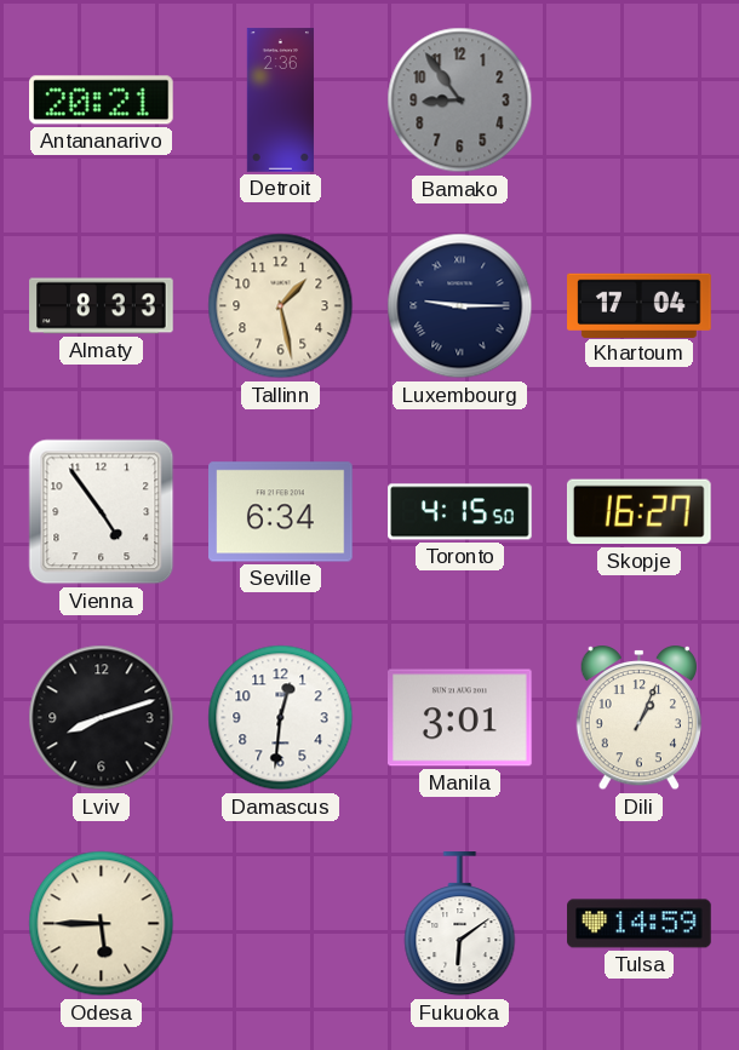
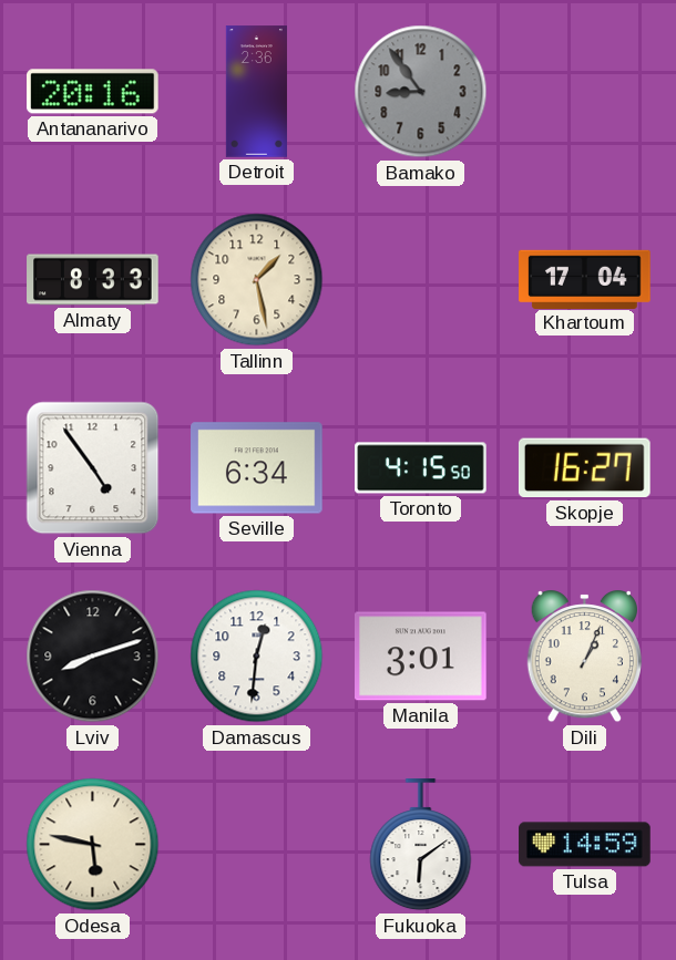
Antananarivo: 20:21 -> 20:16
Luxembourg: 9:15 -> none
Odesa: 5:45 -> 5:47
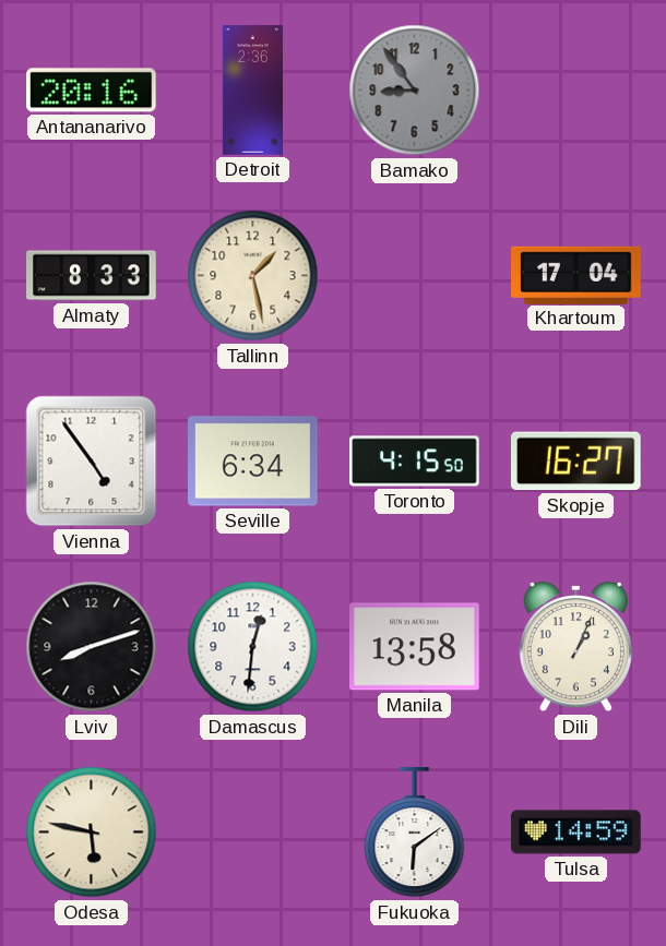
Manila: 3:01 -> 13:58
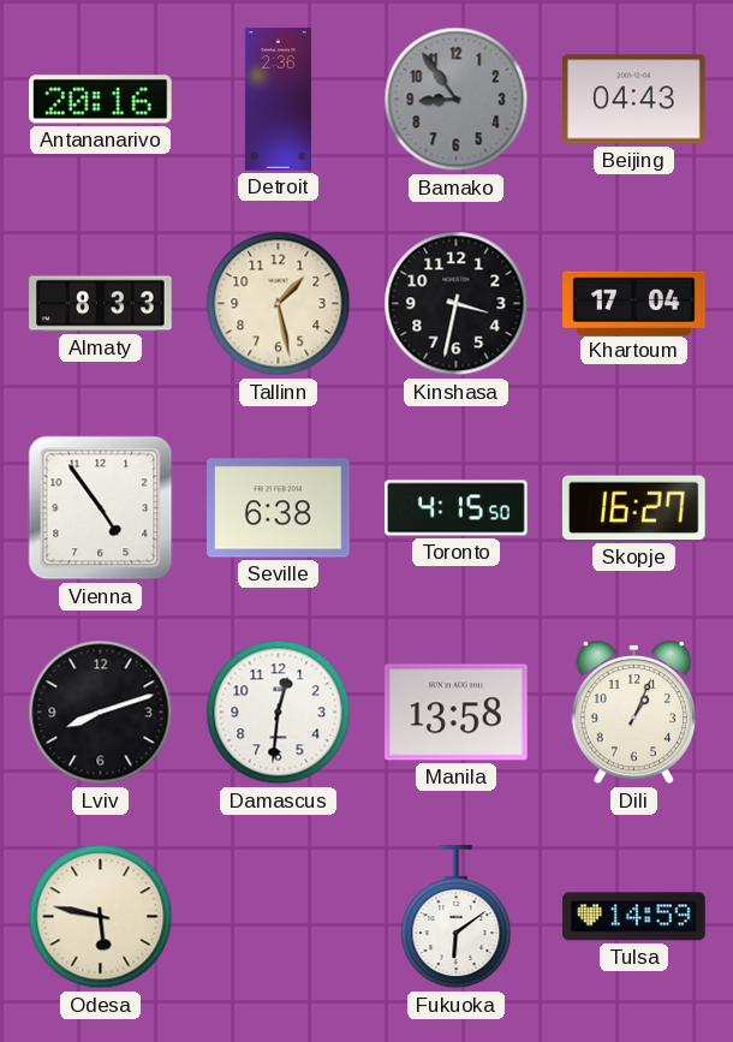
Beijing: none -> 04:43
Kinshasa: none -> 3:32
Seville: 6:34 -> 6:38
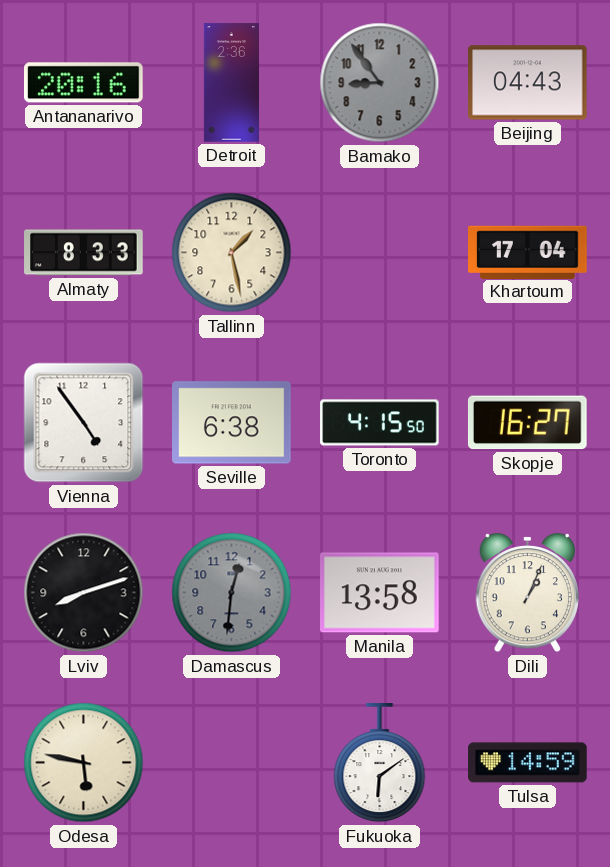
Kinshasa: 3:32 -> none
Damascus dial: white -> grey
